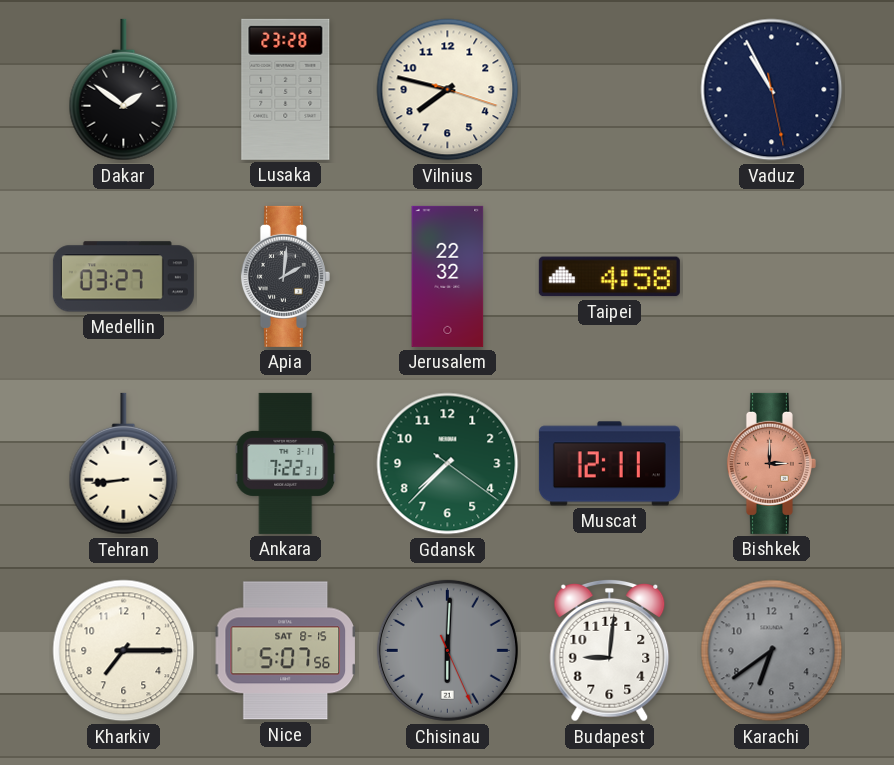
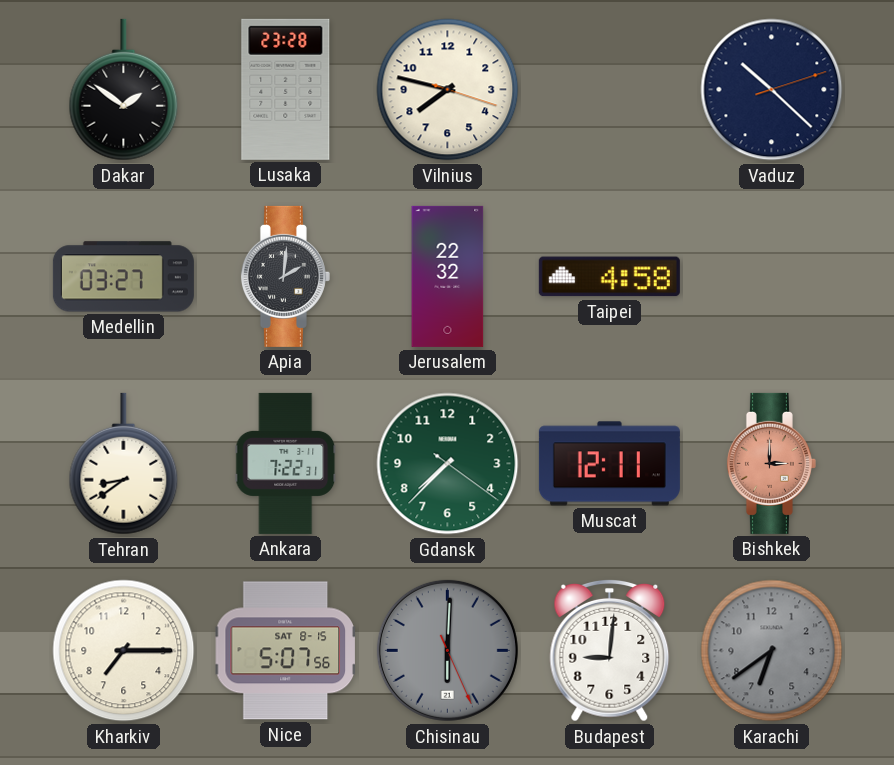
Vaduz: 10:55 -> 10:22
Tehran: 8:44 -> 8:39
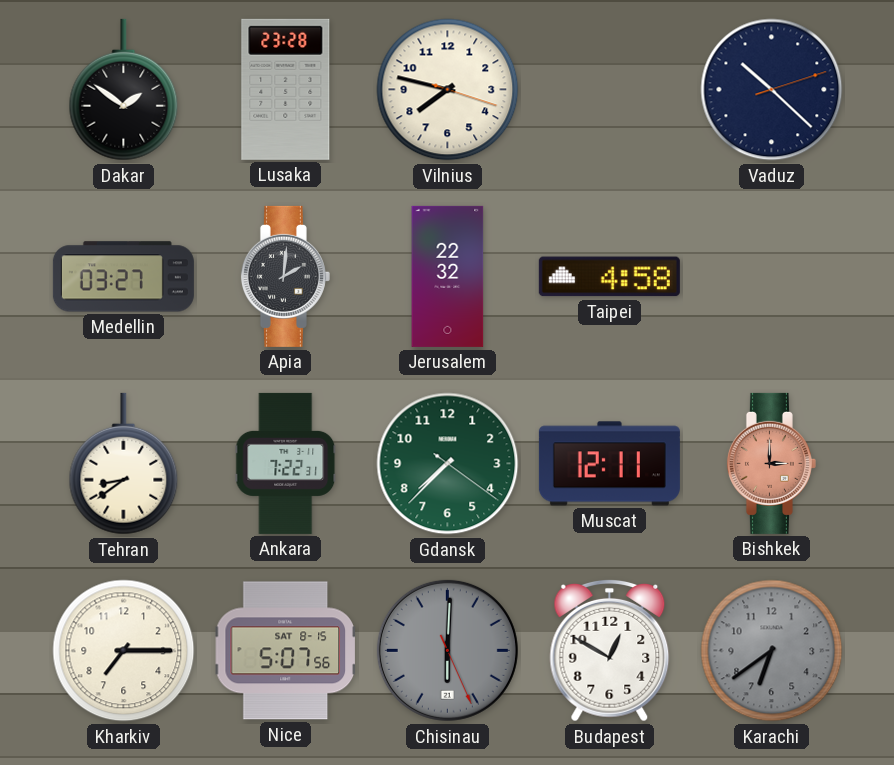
Budapest: 9:01 -> 12:50
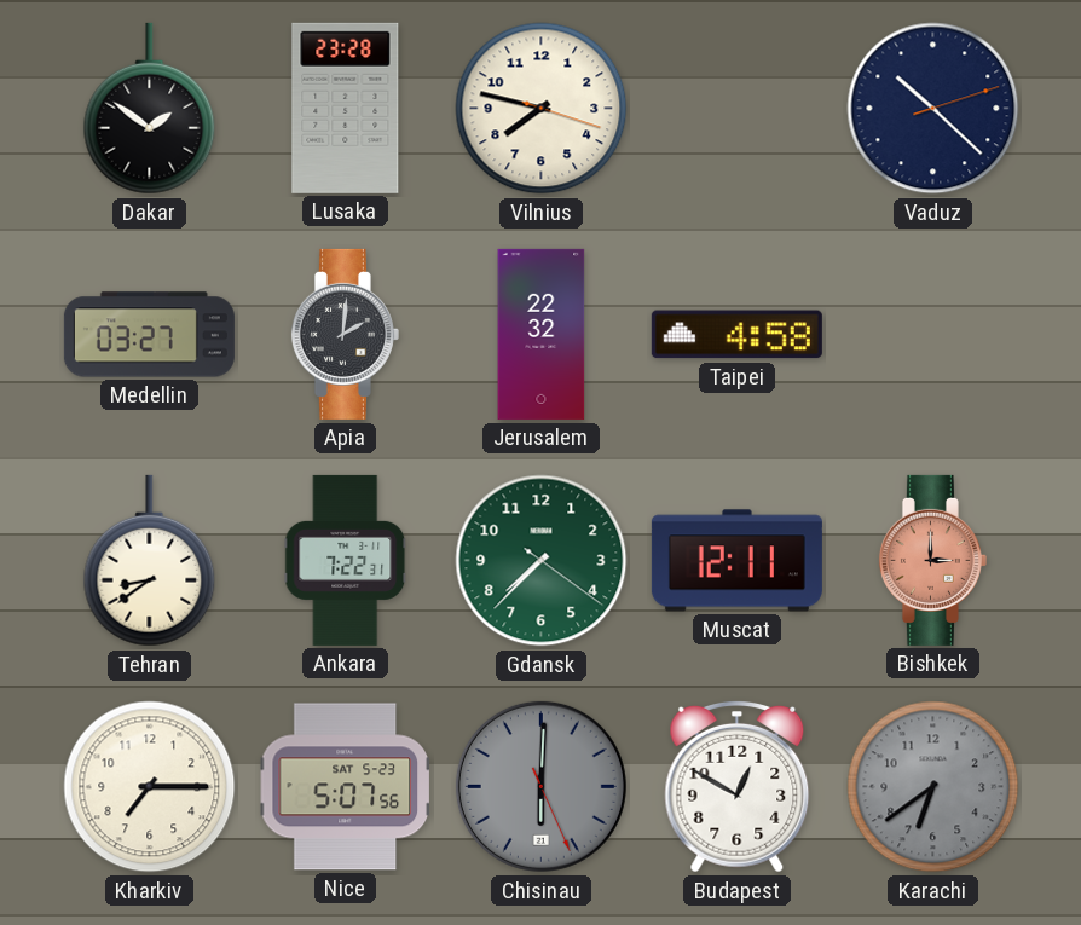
Nice date: SAT 8-15 -> SAT 5-23
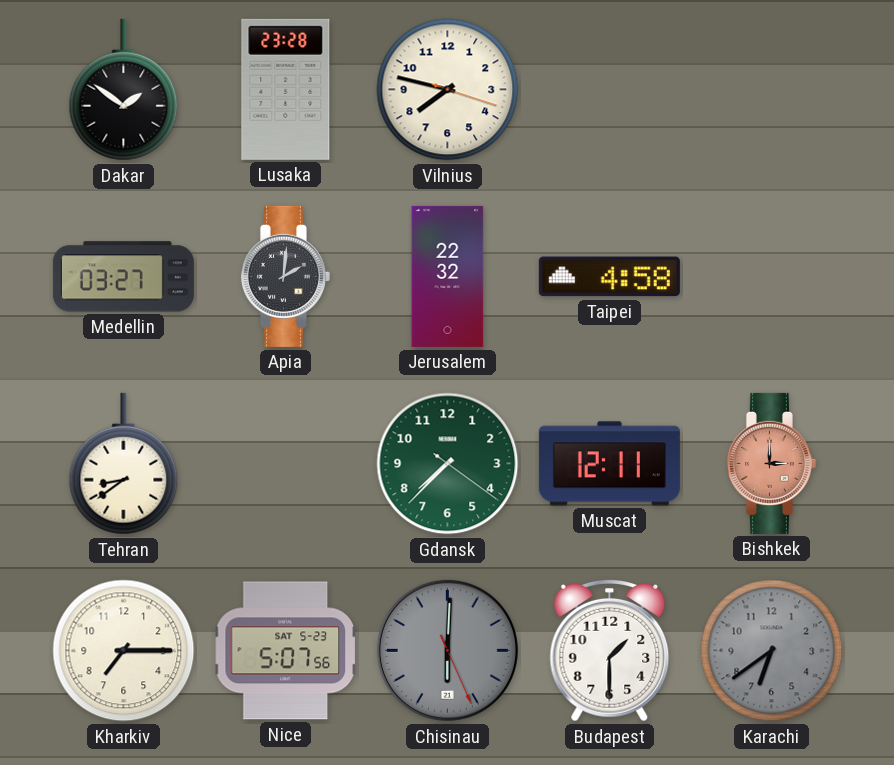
Vaduz: 10:22 -> none
Ankara: 7:22 -> none
Budapest: 12:50 -> 1:30
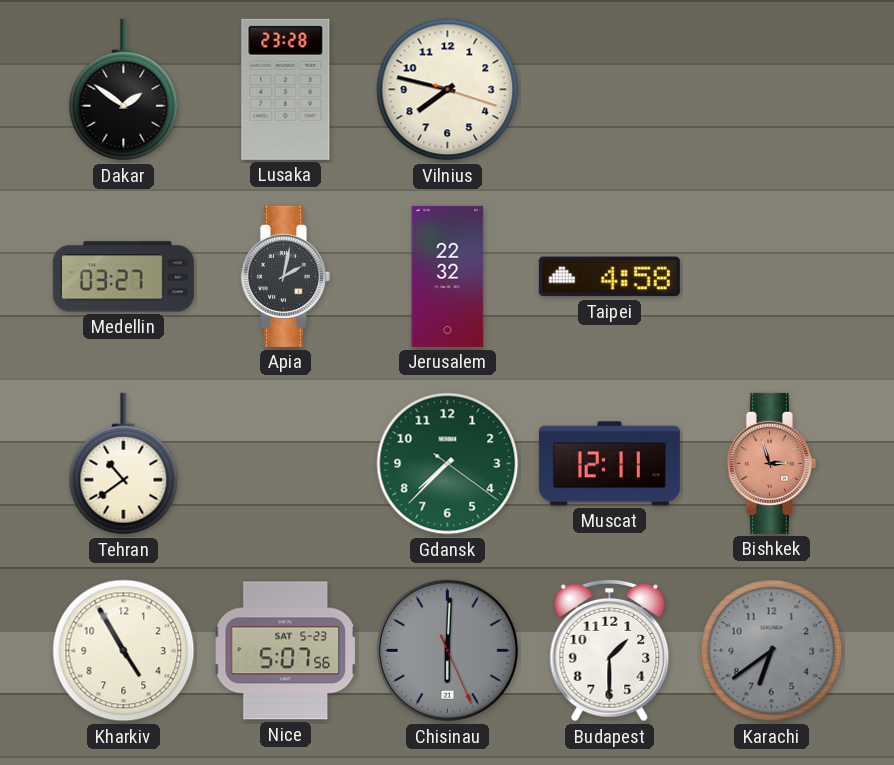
Apia: 2:01 -> 2:02
Tehran: 8:39 -> 10:39
Bishkek: 3:00 -> 2:57
Kharkiv: 7:15 -> 4:55
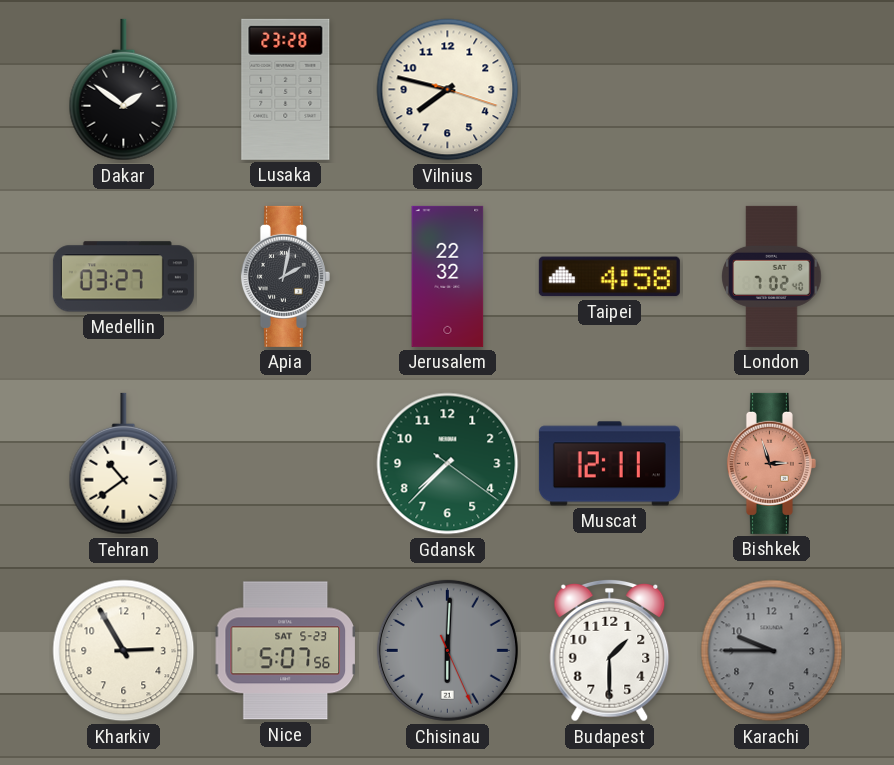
London: none -> 7:02
Kharkiv: 4:55 -> 2:55
Karachi: 6:39 -> 9:45
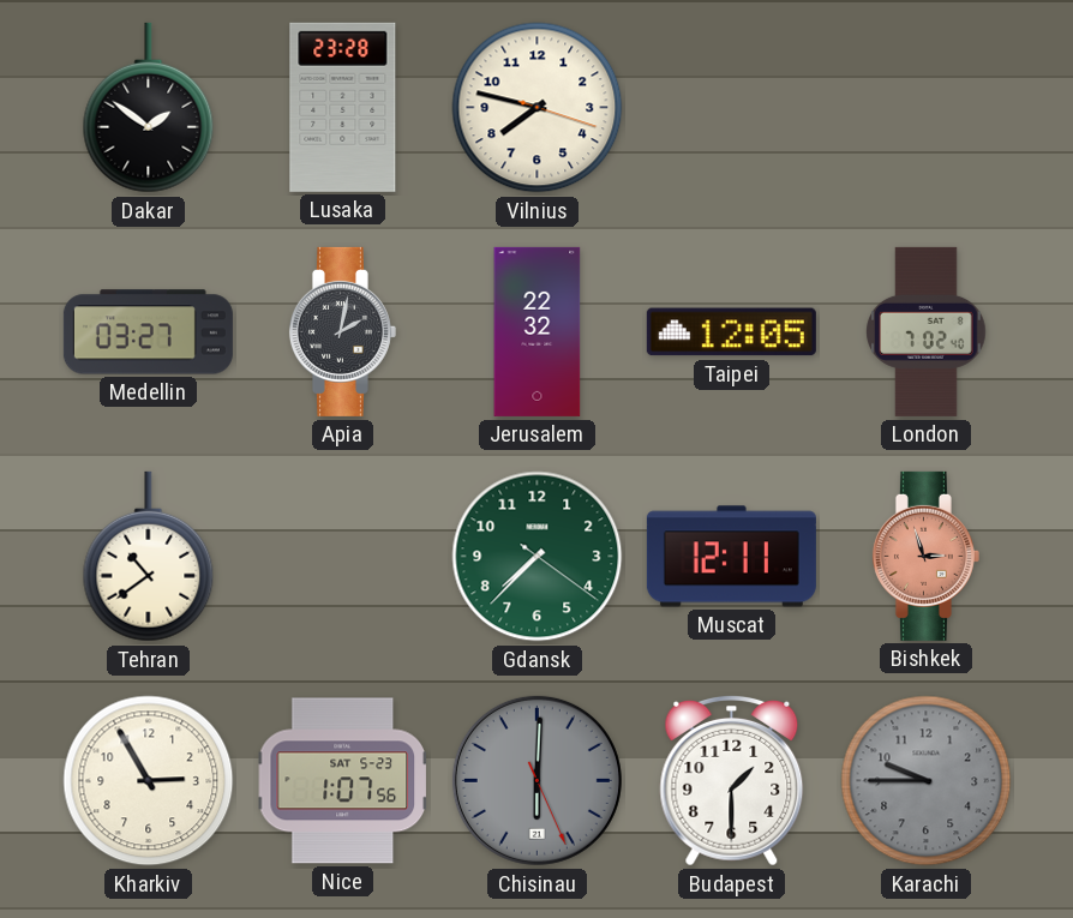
Taipei: 4:58 -> 12:05
Nice: 5:07 -> 1:07
